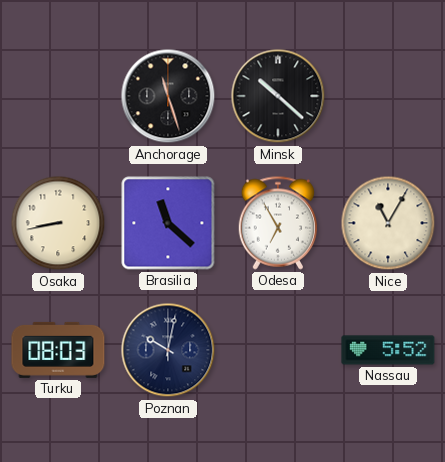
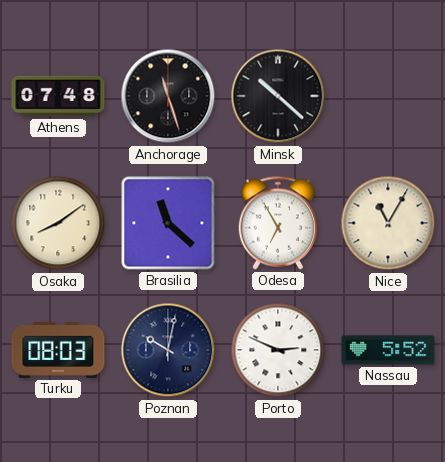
Athens: none -> 07:48
Osaka: 8:43 -> 8:09
Porto: none -> 2:49
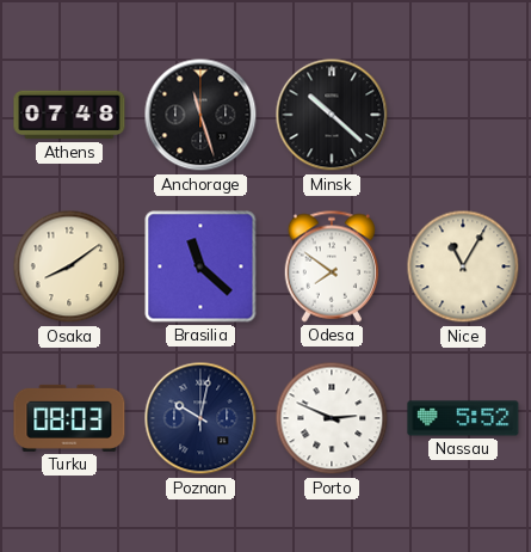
Odesa: 6:55 -> 7:51
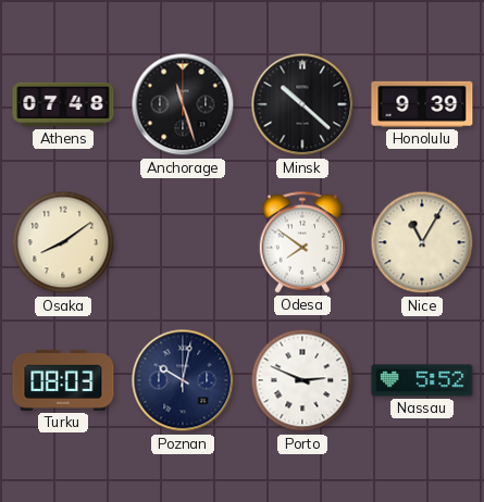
Honolulu: none -> 9:39
Brasilia: 11:22 -> none
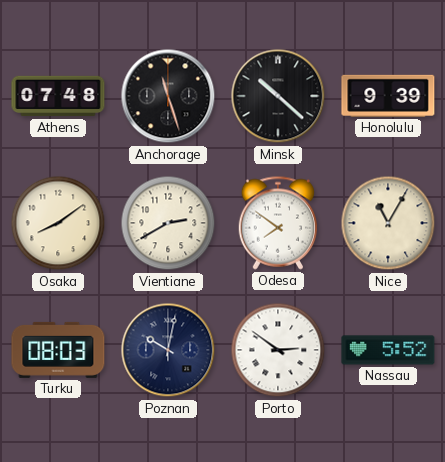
Vientiane: none -> 2:40
Porto: 2:49 -> 2:51
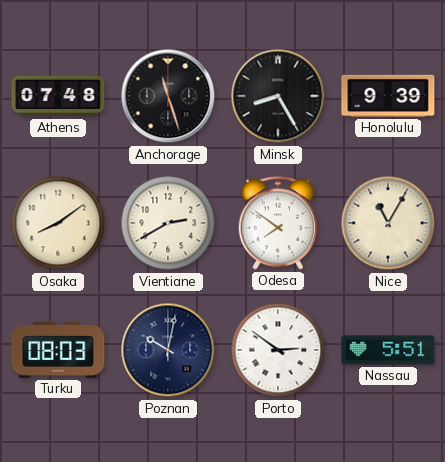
Minsk: 10:22 -> 8:25
Nassau: 5:52 -> 5:51
